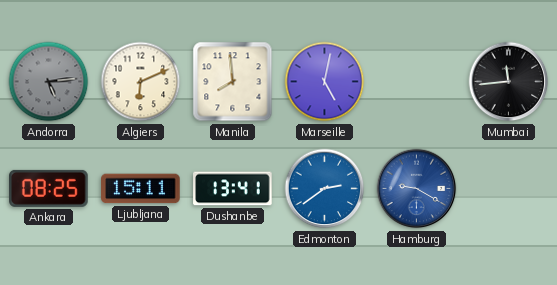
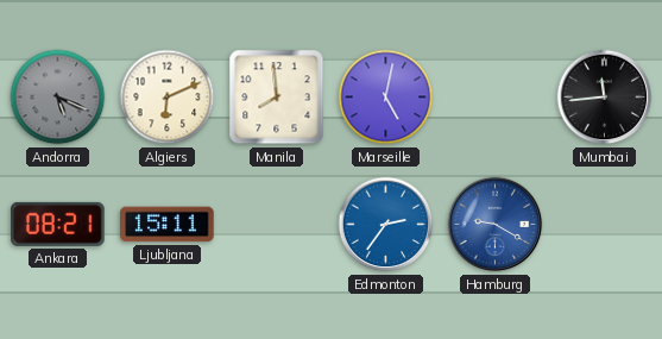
Andorra: 5:14 -> 5:19
Ankara: 08:25 -> 08:21
Dushanbe: 13:41 -> none
Edmonton: 2:39 -> 2:36
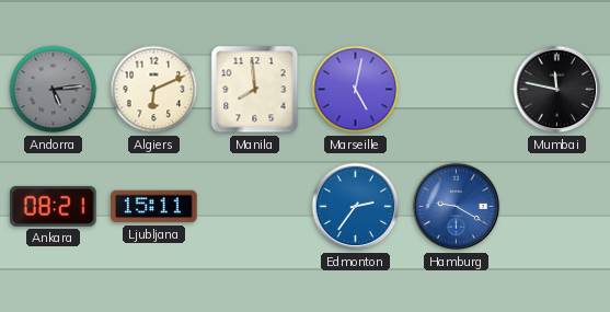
Andorra: 5:19 -> 5:14
Mumbai: 11:44 -> 11:47
